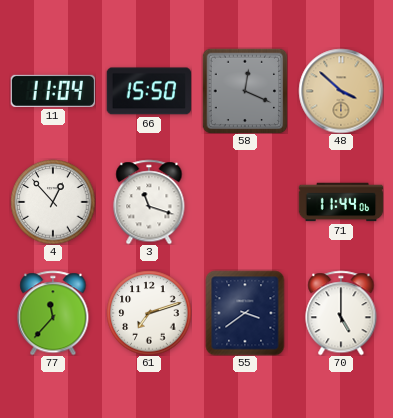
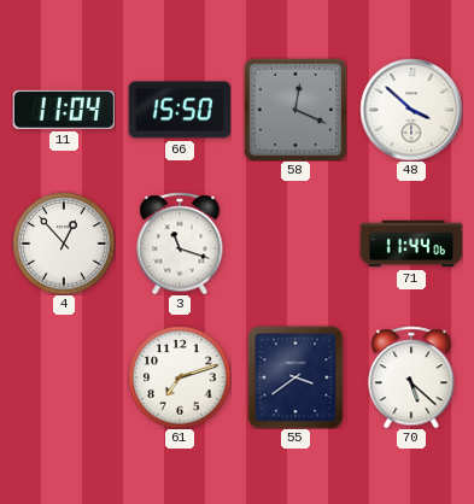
48 dial: champagne -> white
77: 11:37 -> none
70: 5:00 -> 5:22
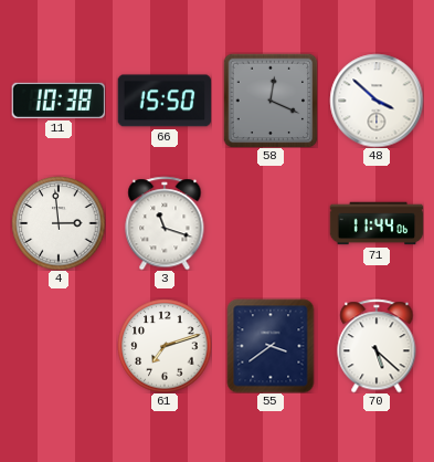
11: 11:04 -> 10:38
4: 12:53 -> 2:59
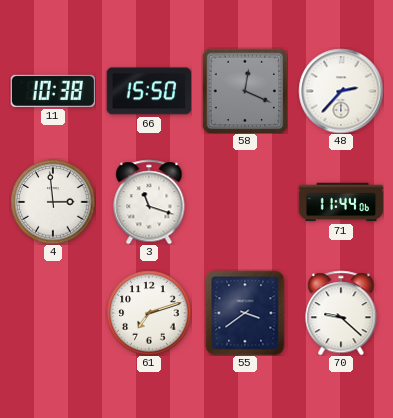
48: 3:52 -> 2:37
70: 5:22 -> 9:22
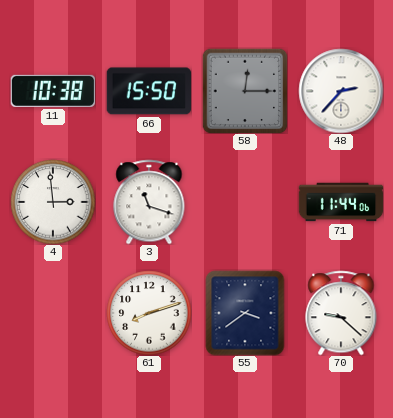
58: 12:19 -> 12:15
61: 7:12 -> 8:12
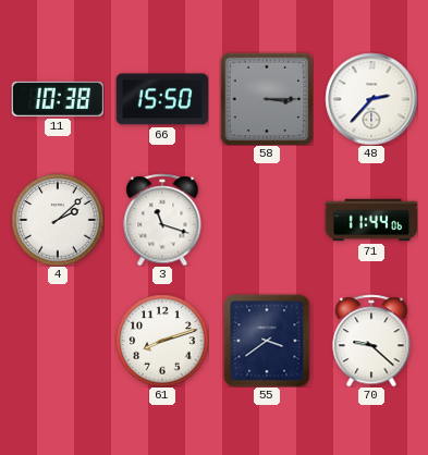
58: 12:15 -> 3:15
4: 2:59 -> 2:08
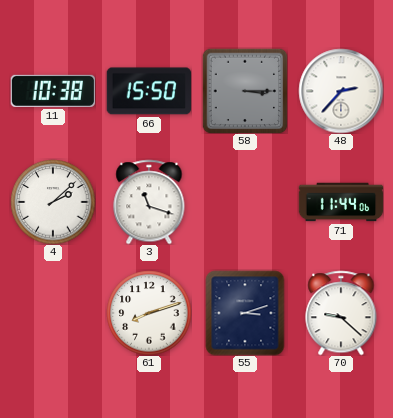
55: 3:39 -> 3:12
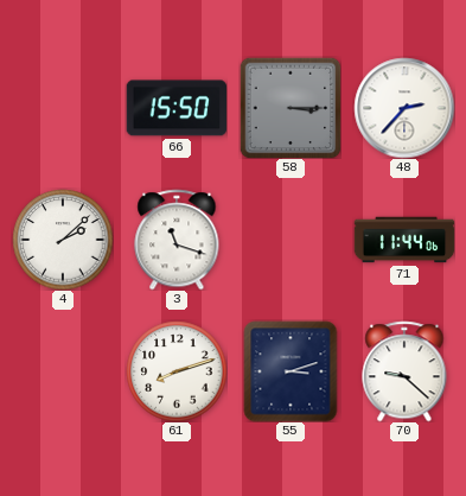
11: 10:38 -> none
